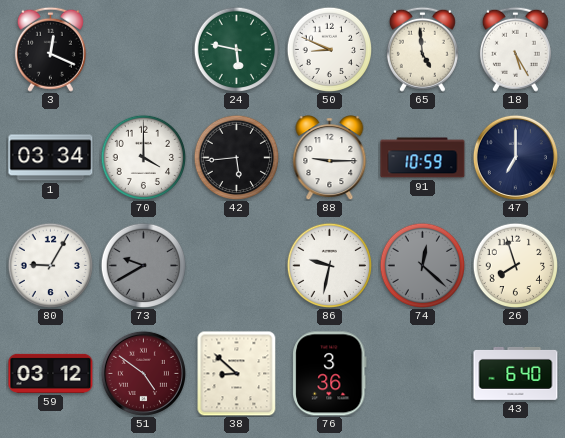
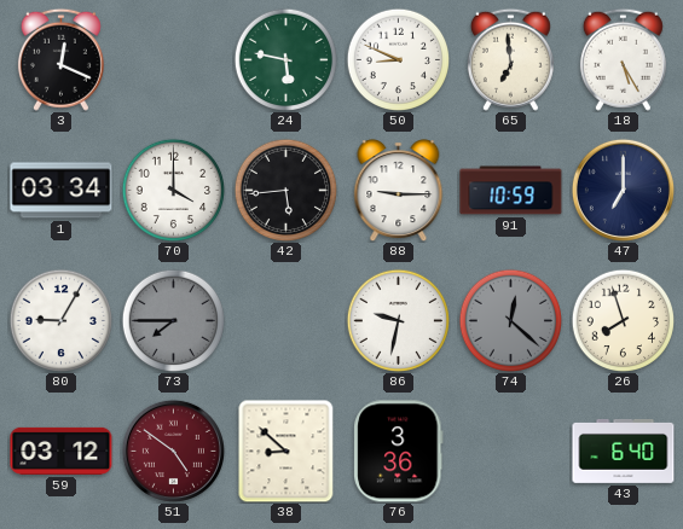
65: 4:59 -> 6:59
73: 9:40 -> 7:45
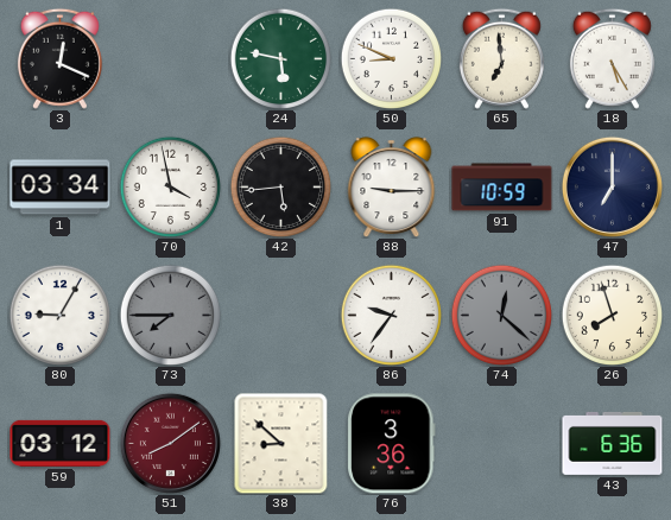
70: 4:00 -> 3:58
86: 9:32 -> 9:36
51: 4:51 -> 8:09
43: 6:40 -> 6:36
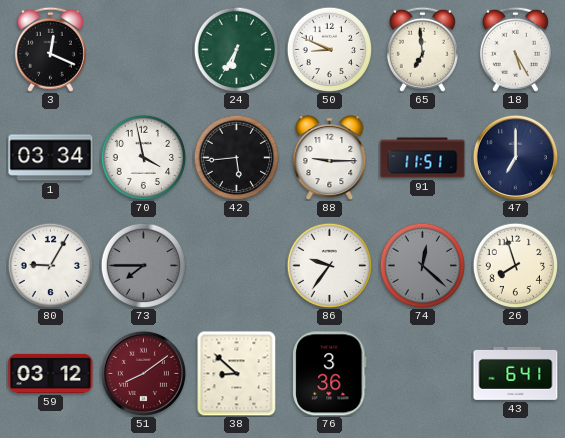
24: 5:47 -> 6:35
91: 10:59 -> 11:51
43: 6:36 -> 6:41
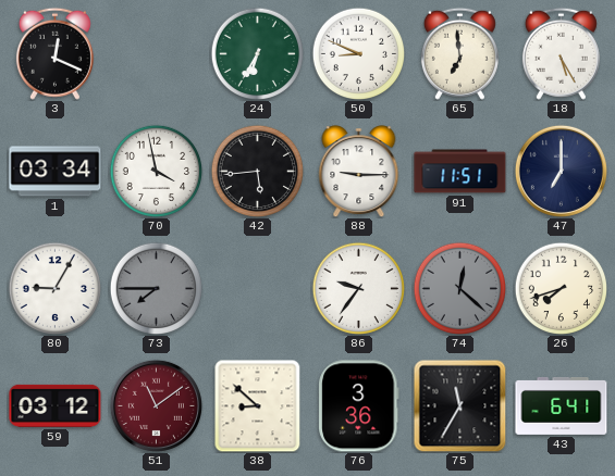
26: 7:57 -> 7:42
51: 8:09 -> 11:09
75: none -> 11:35
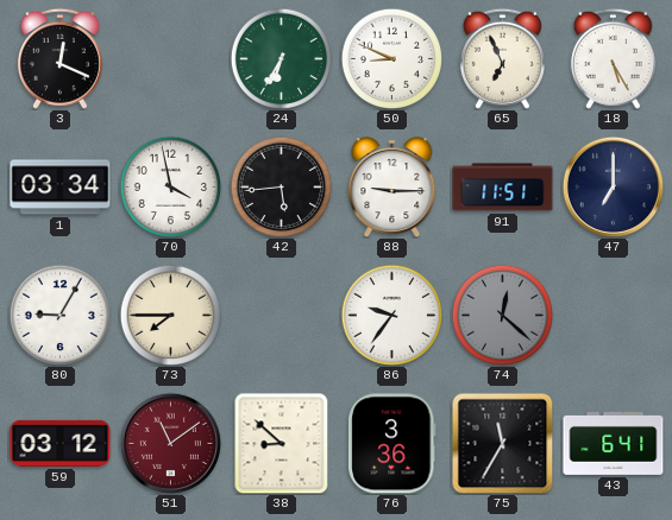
65: 6:59 -> 6:56
73 dial: grey -> cream
26: 7:42 -> none
